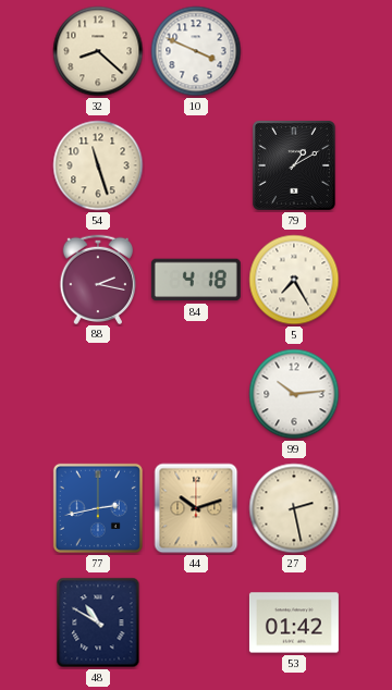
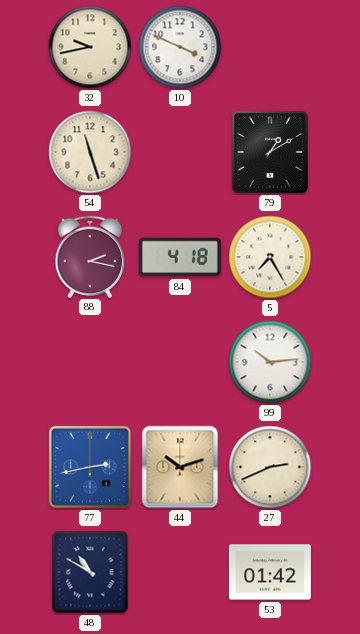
32: 8:22 -> 9:43
27: 2:28 -> 2:41
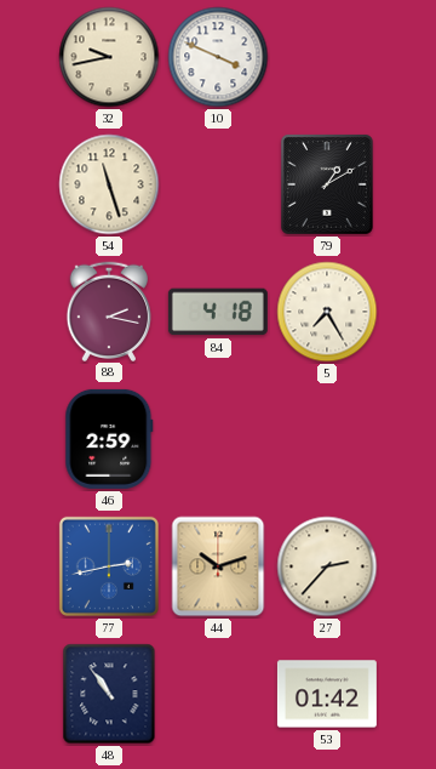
46: none -> 2:59
99: 10:14 -> none
27: 2:41 -> 2:37
48: 10:50 -> 10:54
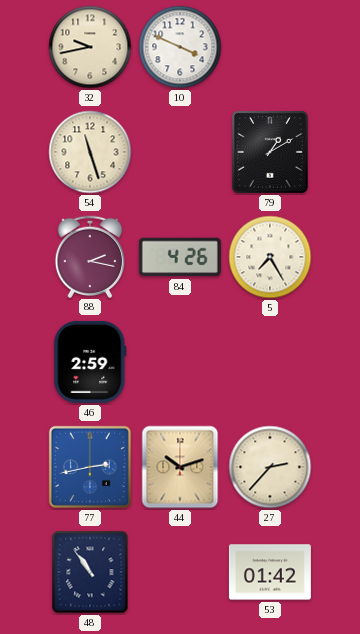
84: 4:18 -> 4:26
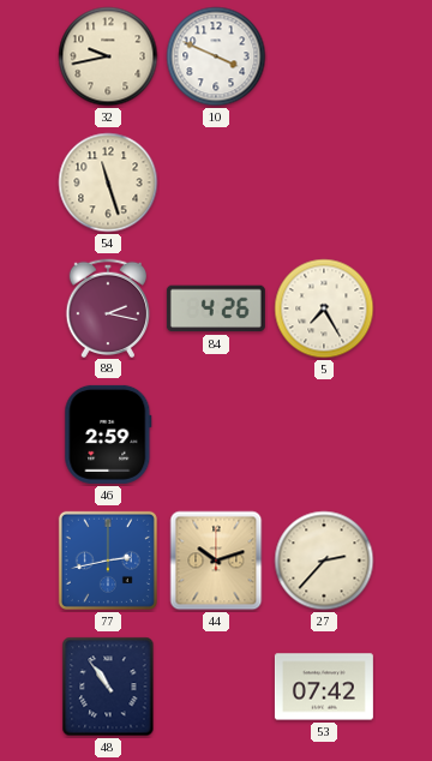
79: 1:10 -> none
53: 01:42 -> 07:42
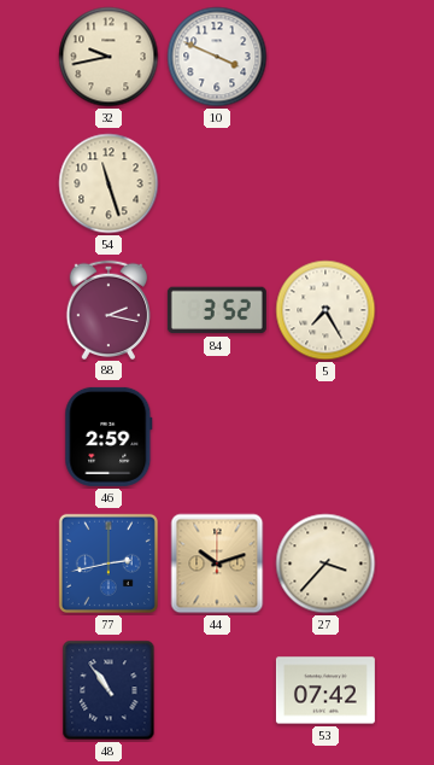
84: 4:26 -> 3:52
27: 2:37 -> 3:37
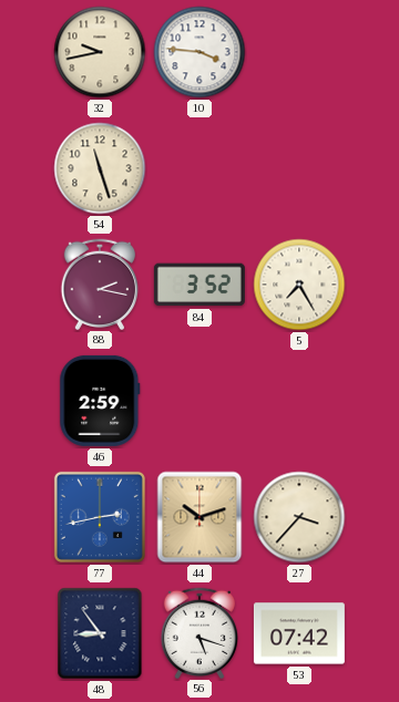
10: 3:49 -> 3:46
48: 10:54 -> 8:54
56: none -> 5:18
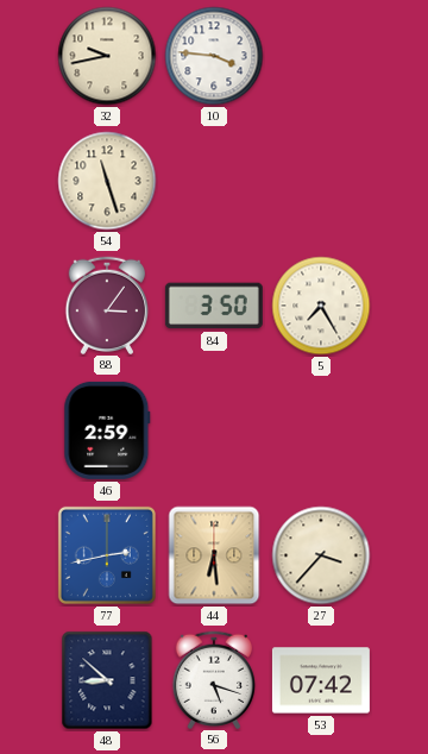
88: 2:17 -> 3:06
84: 3:52 -> 3:50
44: 10:12 -> 6:29
48: 8:54 -> 8:52
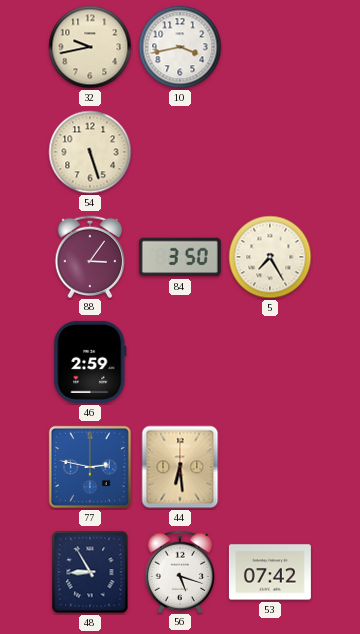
10: 3:46 -> 3:43
54: 11:27 -> 5:27
77: 2:43 -> 2:47
27: 3:37 -> none
48: 8:52 -> 8:55
